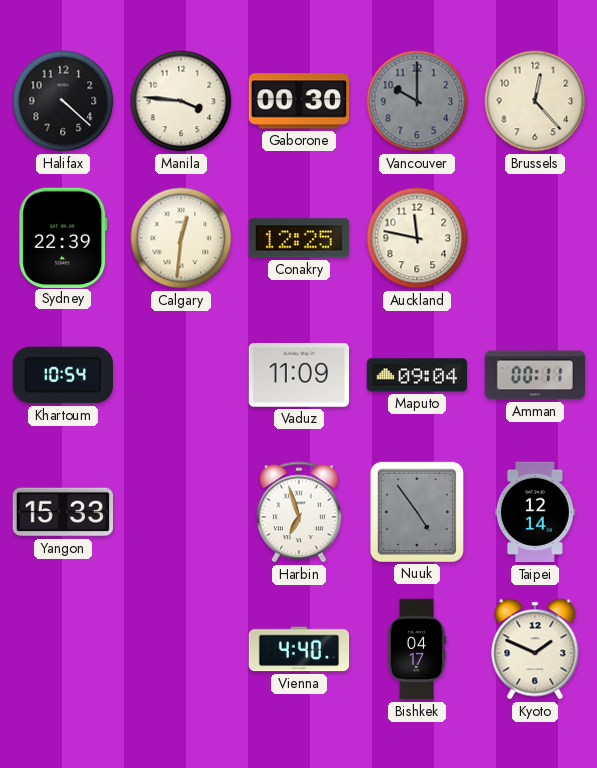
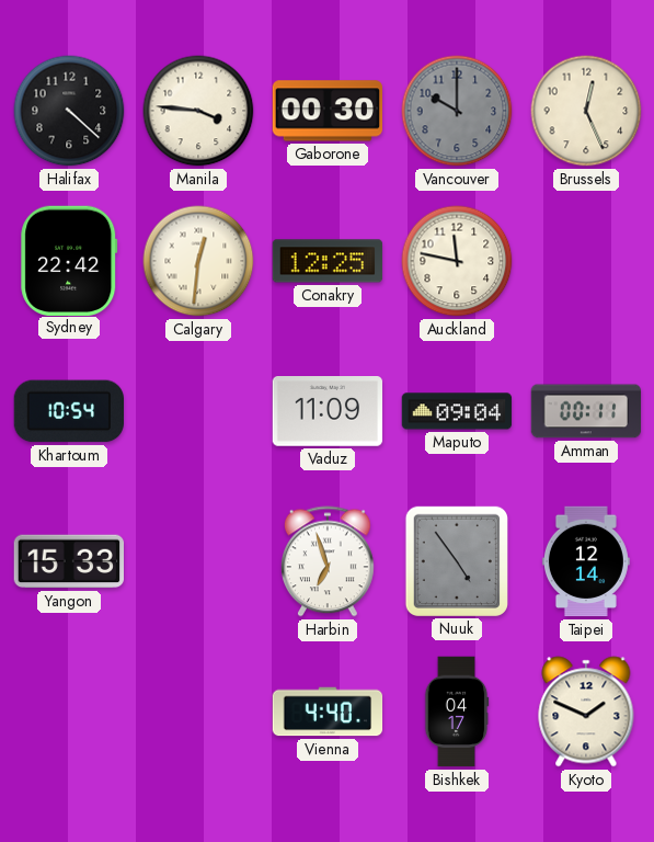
Brussels: 12:23 -> 12:26
Sydney: 22:39 -> 22:42
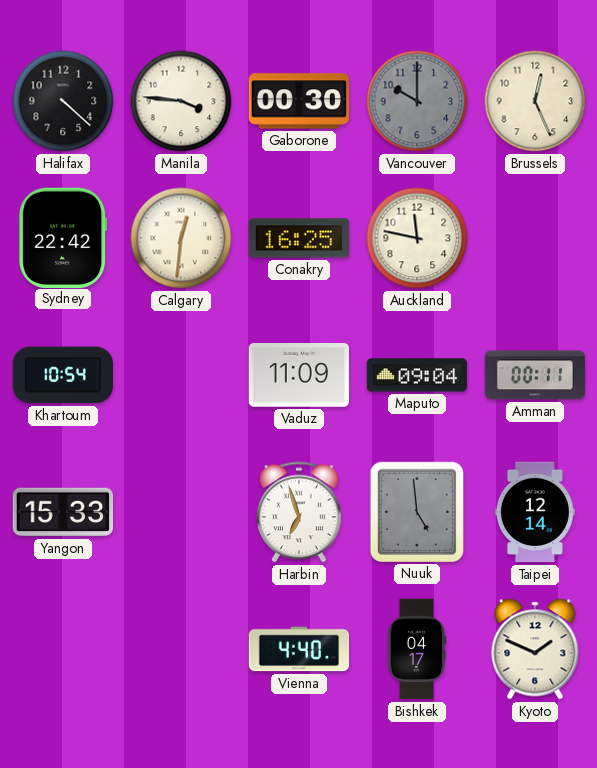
Conakry: 12:25 -> 16:25
Nuuk: 4:54 -> 4:59
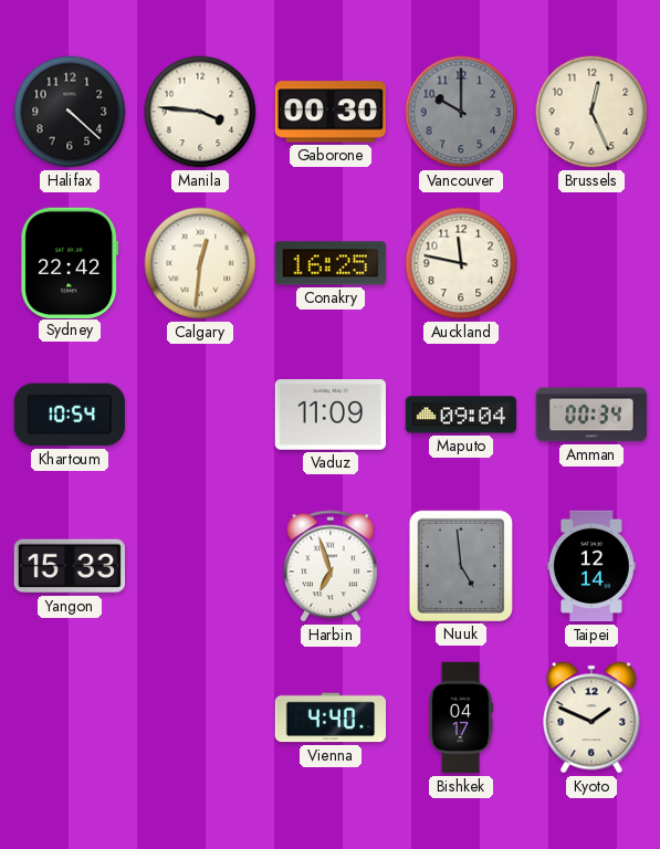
Amman: 00:11 -> 00:34
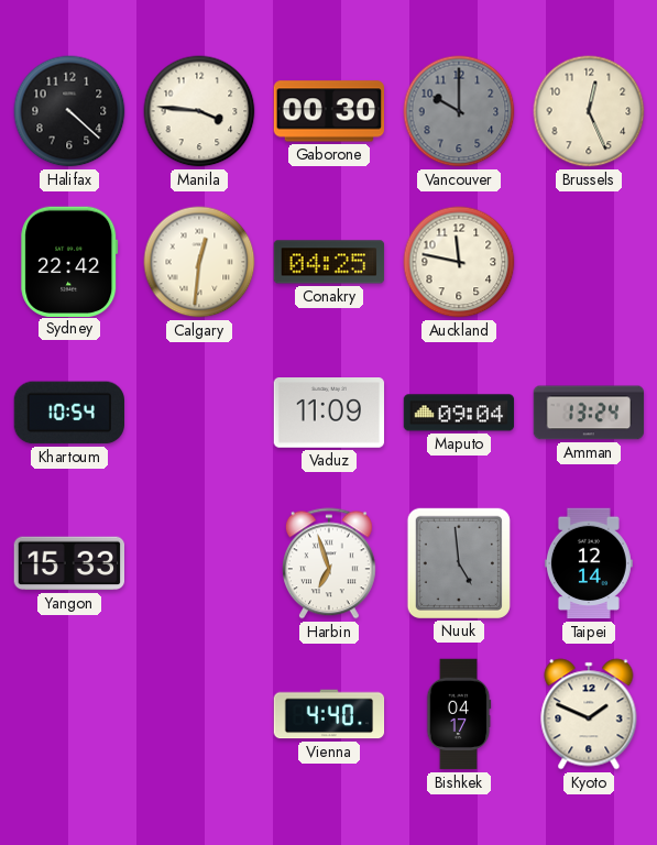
Conakry: 16:25 -> 04:25
Amman: 00:34 -> 13:24
